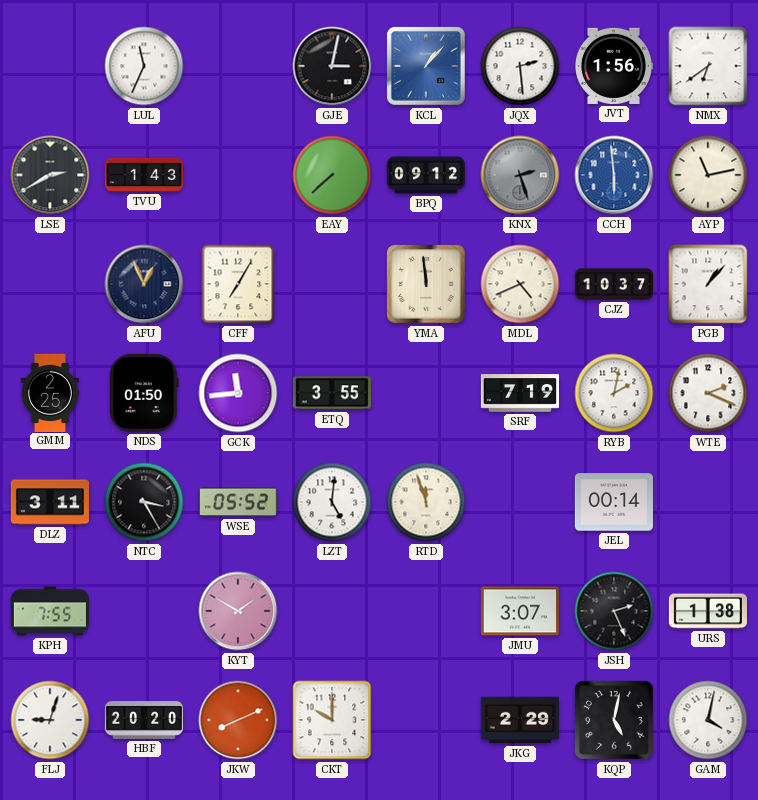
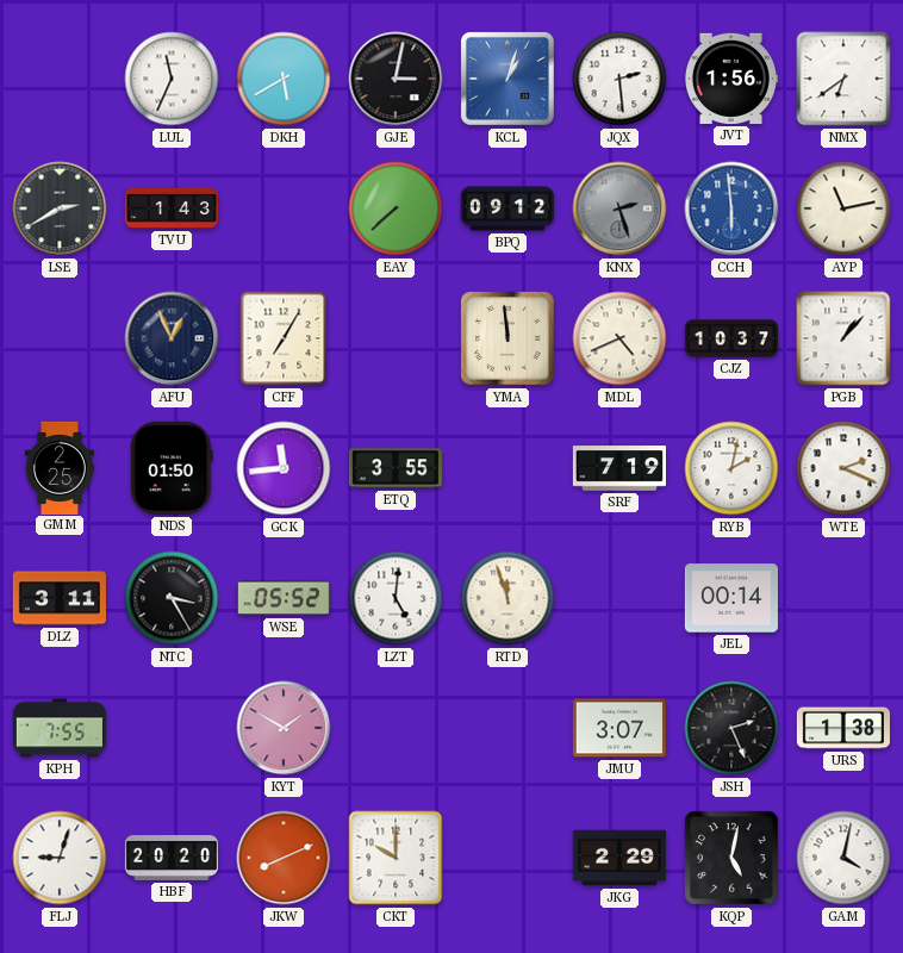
DKH: none -> 5:40
KCL: 1:07 -> 1:03
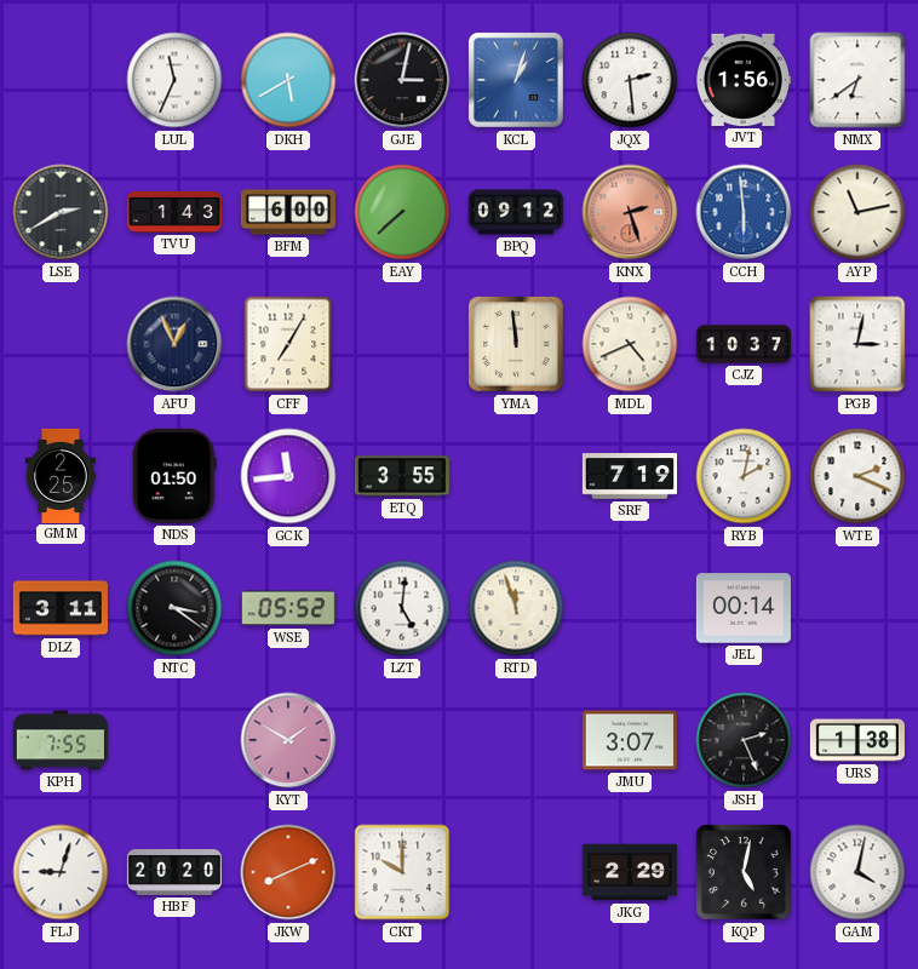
BFM: none -> 6:00
KNX dial: grey -> salmon
PGB: 1:07 -> 3:02
NTC: 3:25 -> 3:21
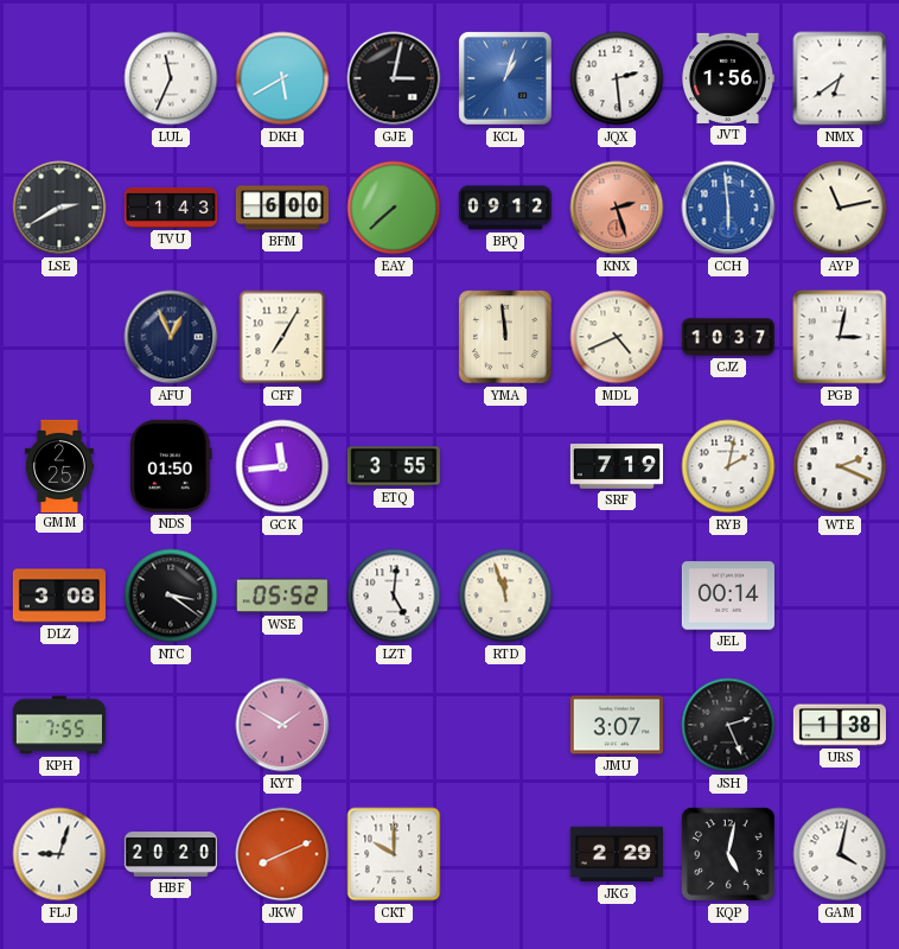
DLZ: 3:11 -> 3:08
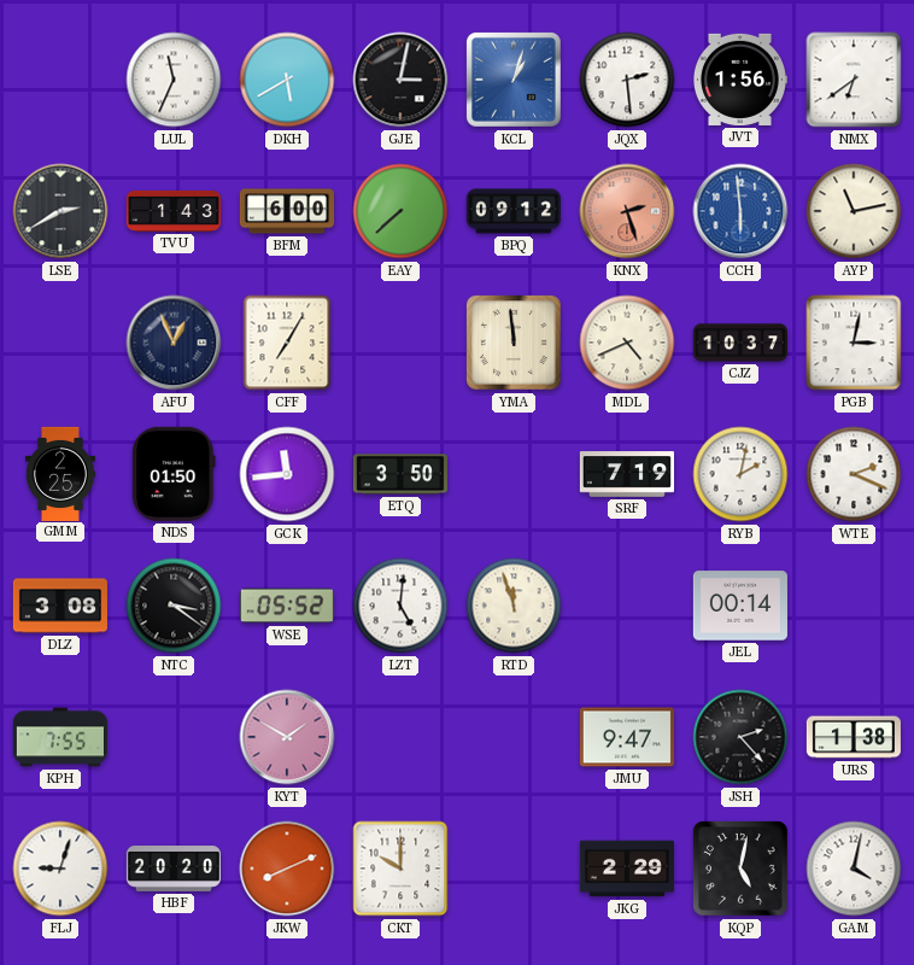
ETQ: 3:55 -> 3:50
JMU: 3:07 -> 9:47
JSH: 2:26 -> 2:23
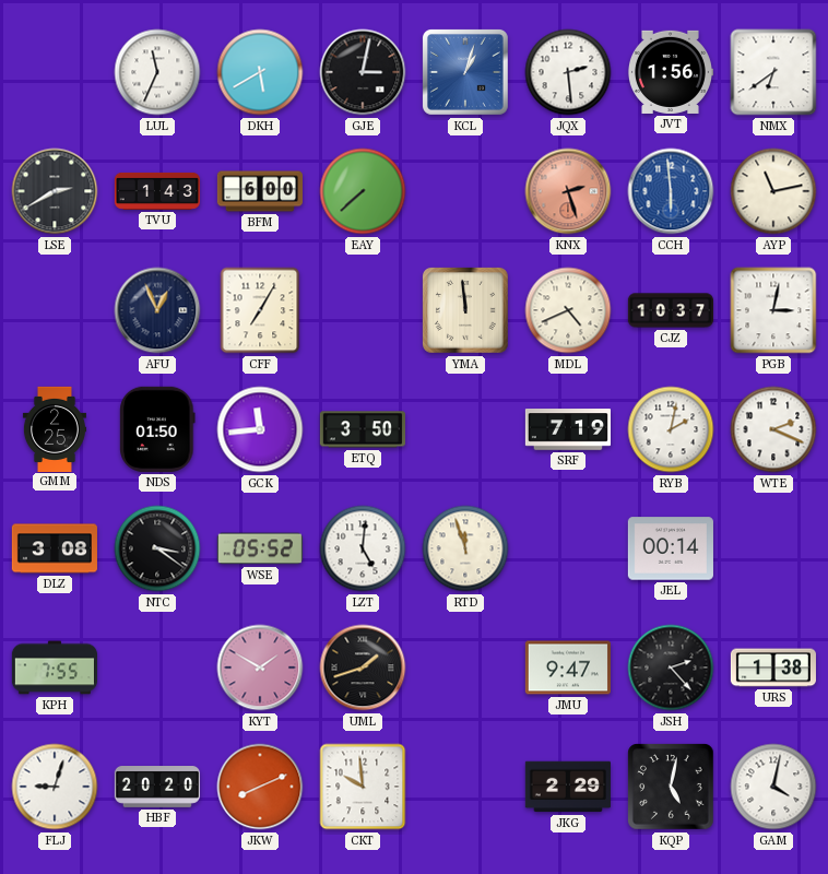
BPQ: 09:12 -> none
UML: none -> 1:42
CKT: 10:00 -> 9:59
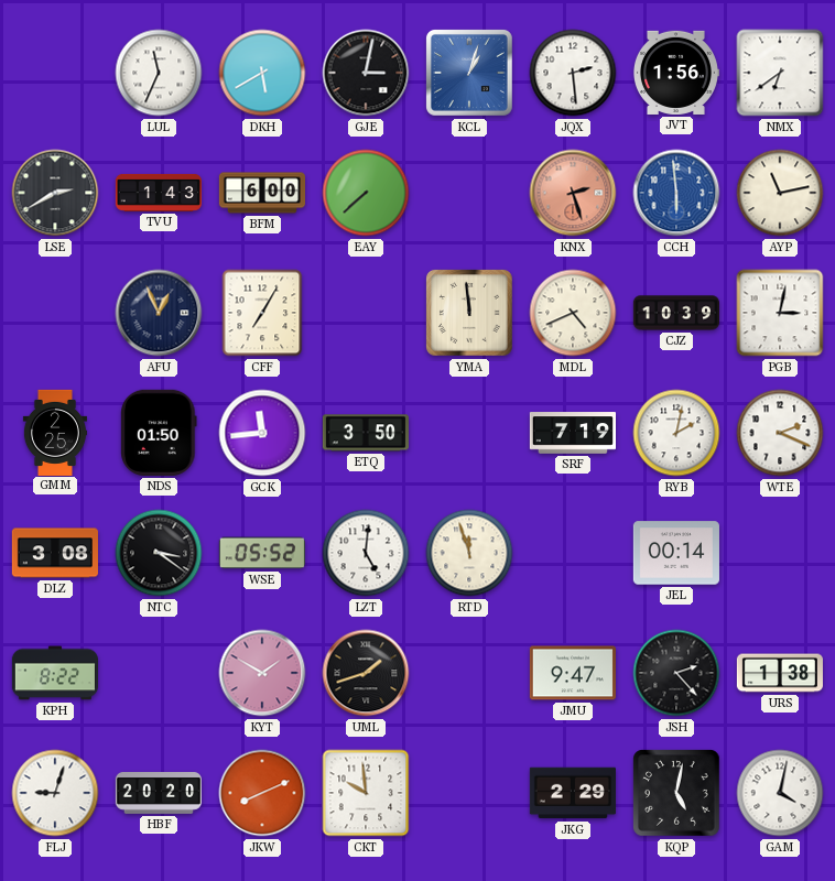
CJZ: 10:37 -> 10:39
KPH: 7:55 -> 8:22
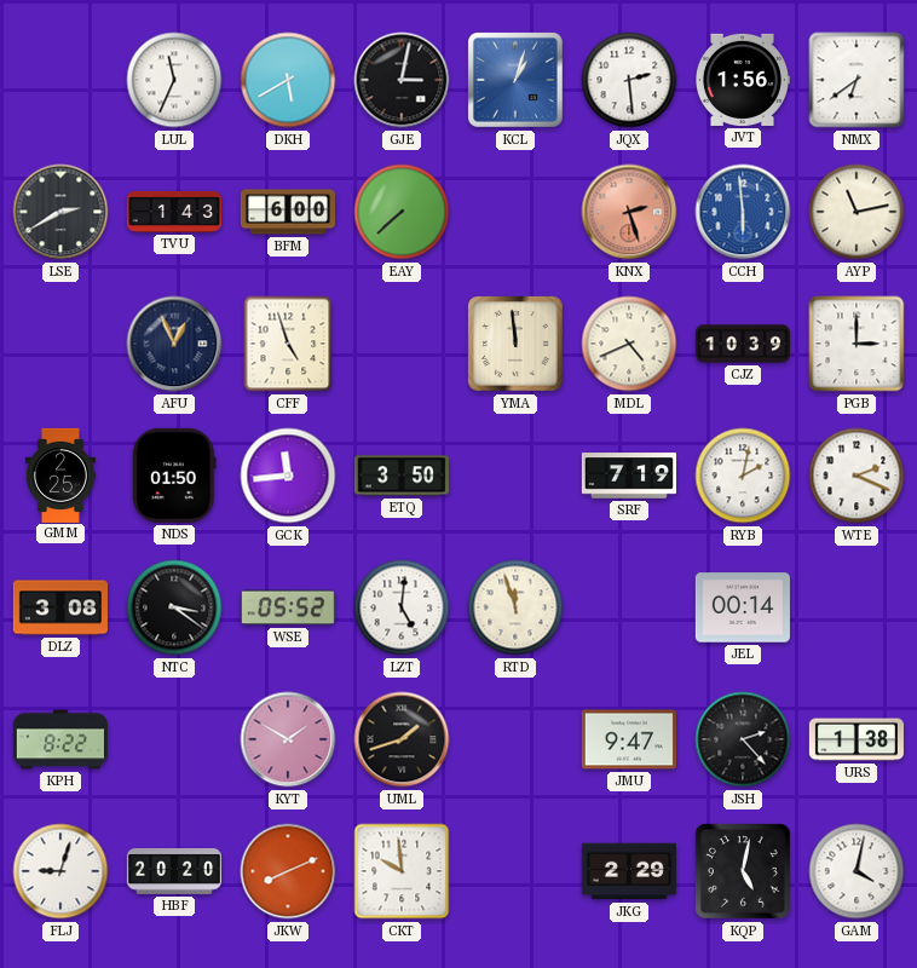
CFF: 7:05 -> 4:57
PGB: 3:02 -> 3:00
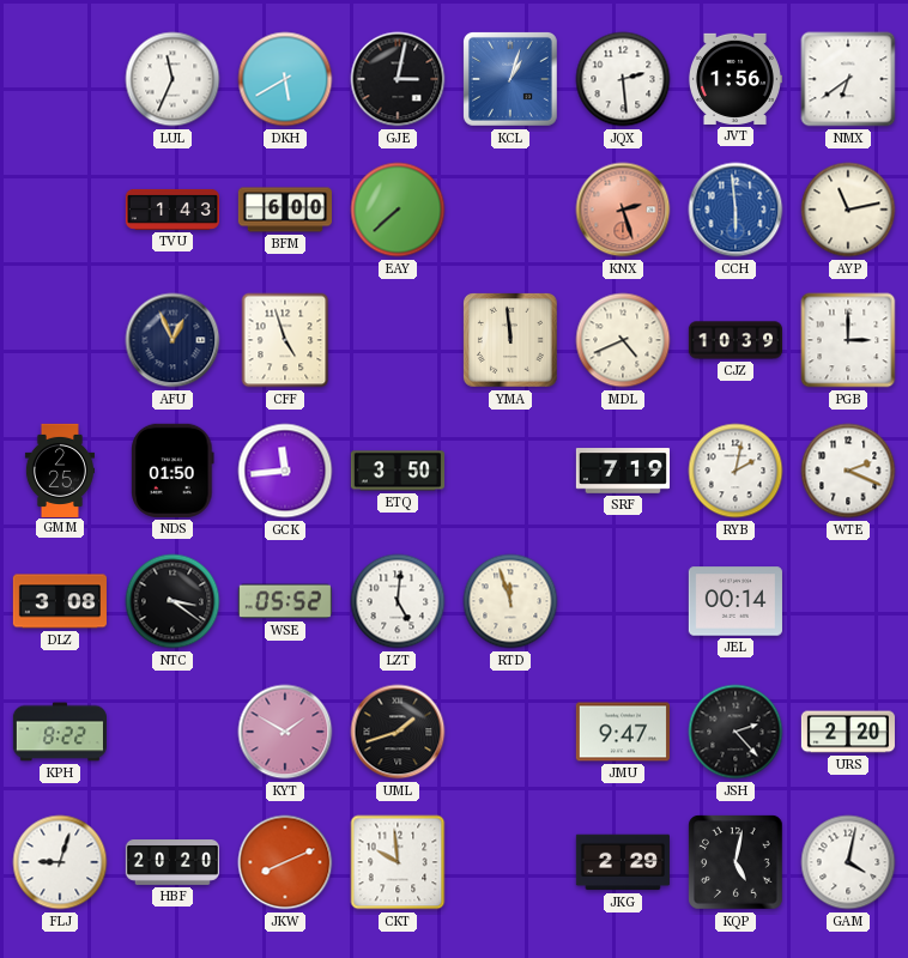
LSE: 2:40 -> none
URS: 1:38 -> 2:20
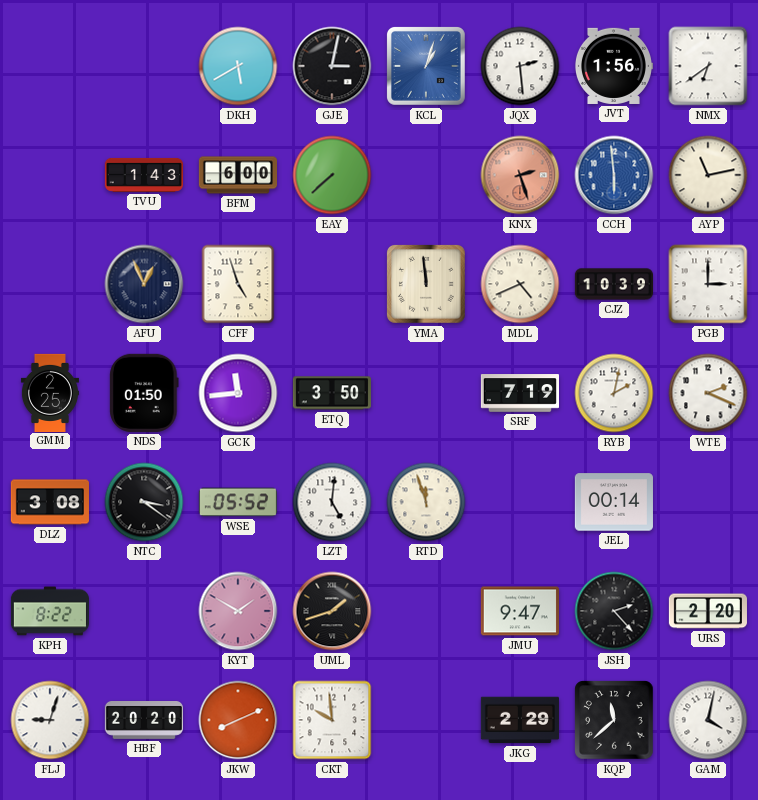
LUL: 11:34 -> none
KQP: 5:02 -> 11:38
